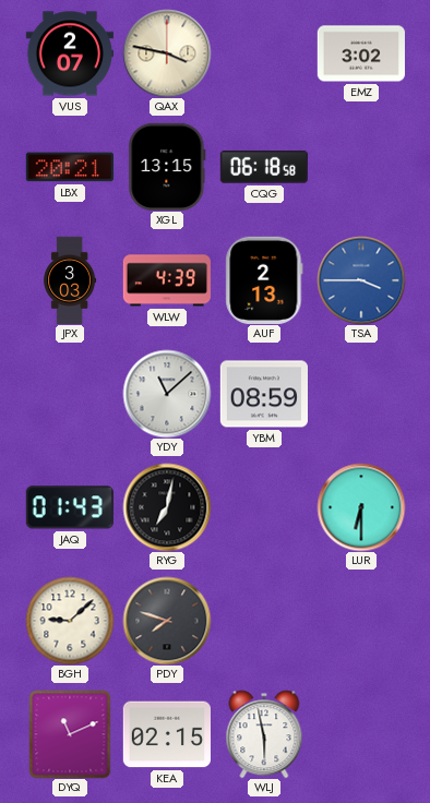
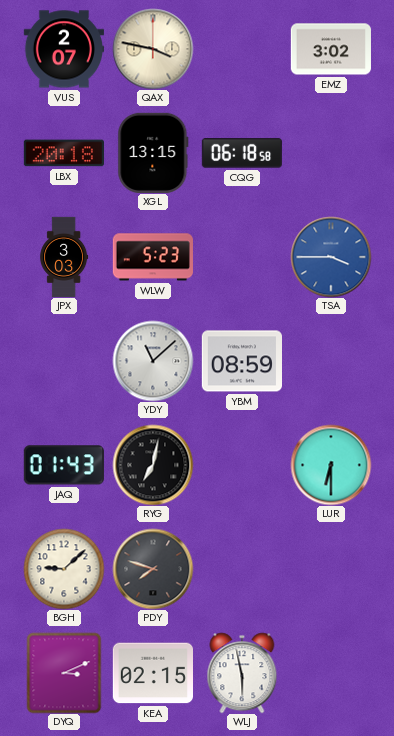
LBX: 20:21 -> 20:18
WLW: 4:39 -> 5:23
AUF: 2:13 -> none
DYQ: 11:11 -> 3:11
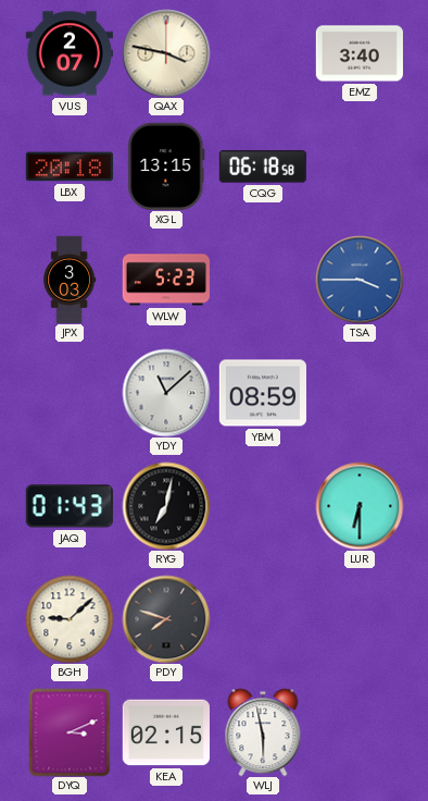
EMZ: 3:02 -> 3:40
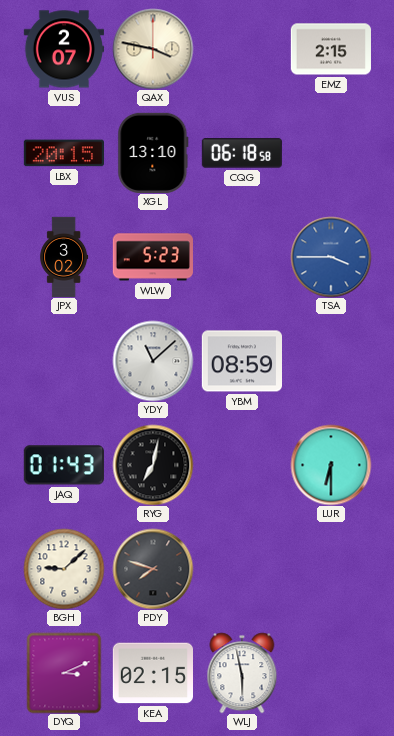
EMZ: 3:40 -> 2:15
LBX: 20:18 -> 20:15
XGL: 13:15 -> 13:10
JPX: 3:03 -> 3:02
